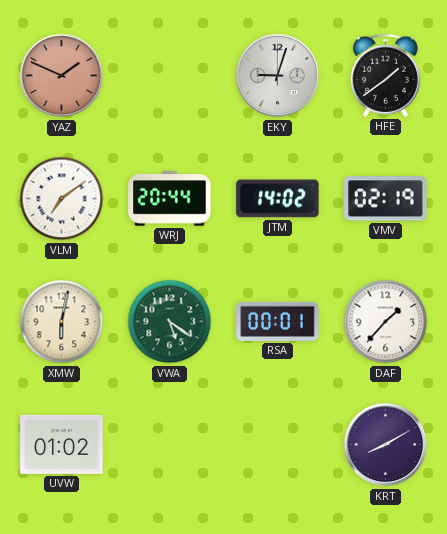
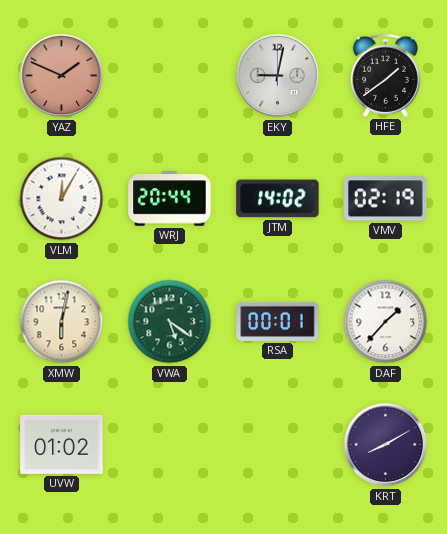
EKY: 9:03 -> 9:02
VLM: 7:09 -> 12:05
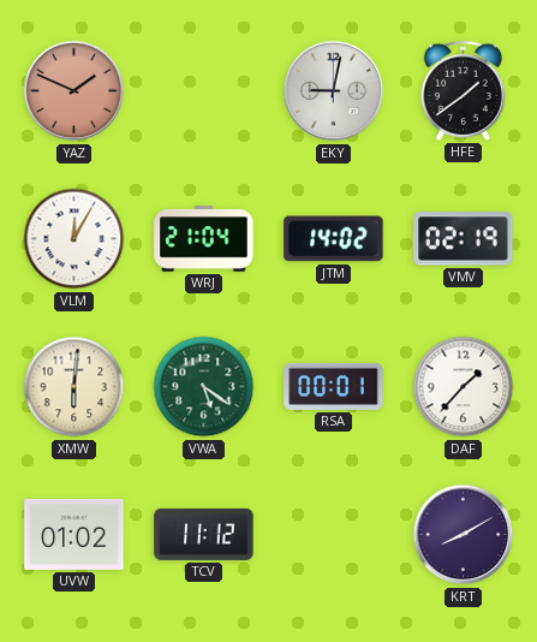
WRJ: 20:44 -> 21:04
XMW: 6:02 -> 6:01
TCV: none -> 11:12
